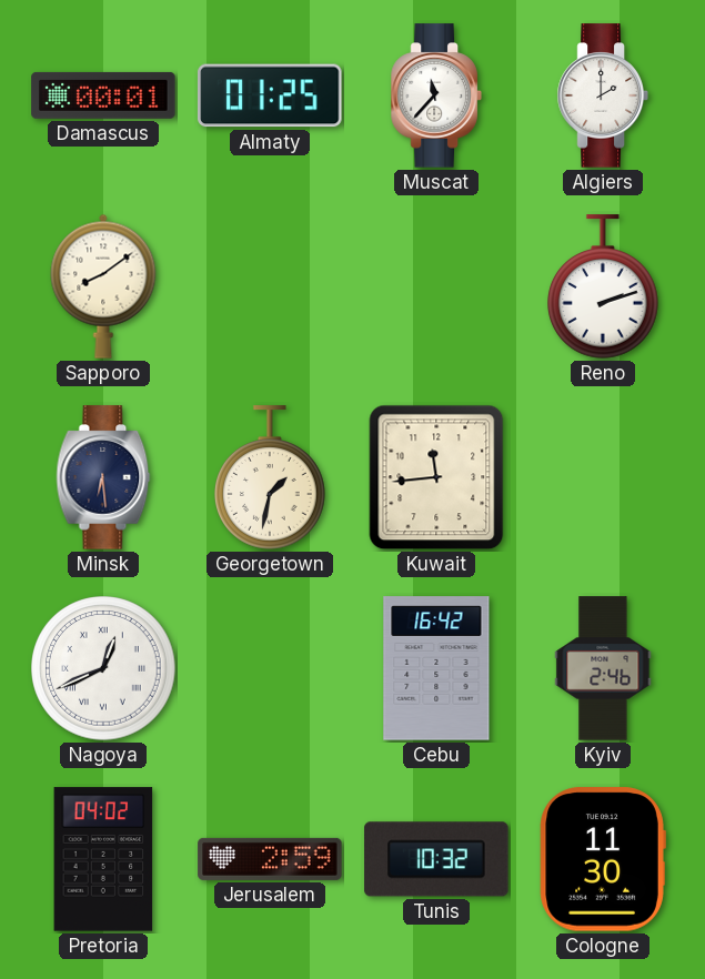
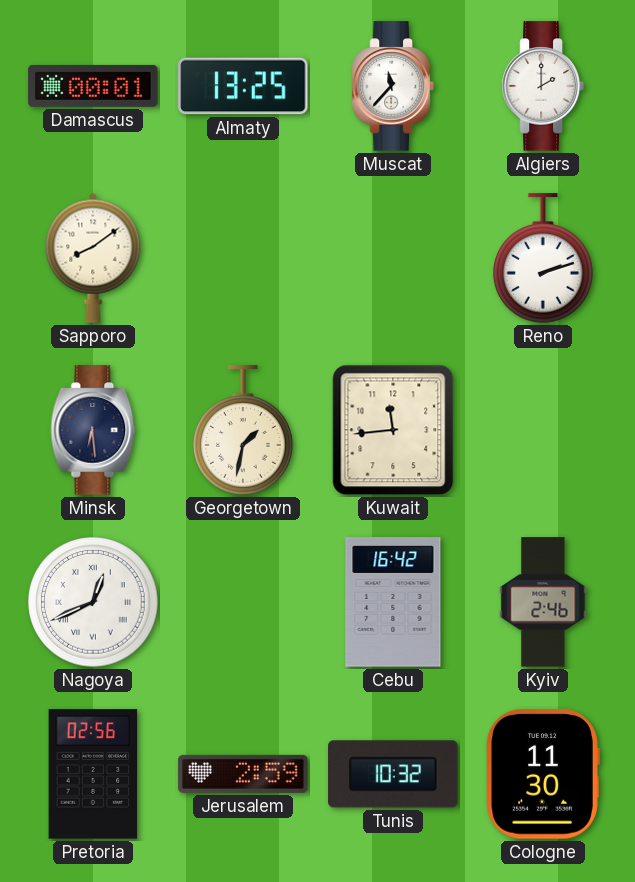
Almaty: 01:25 -> 13:25
Pretoria: 04:02 -> 02:56
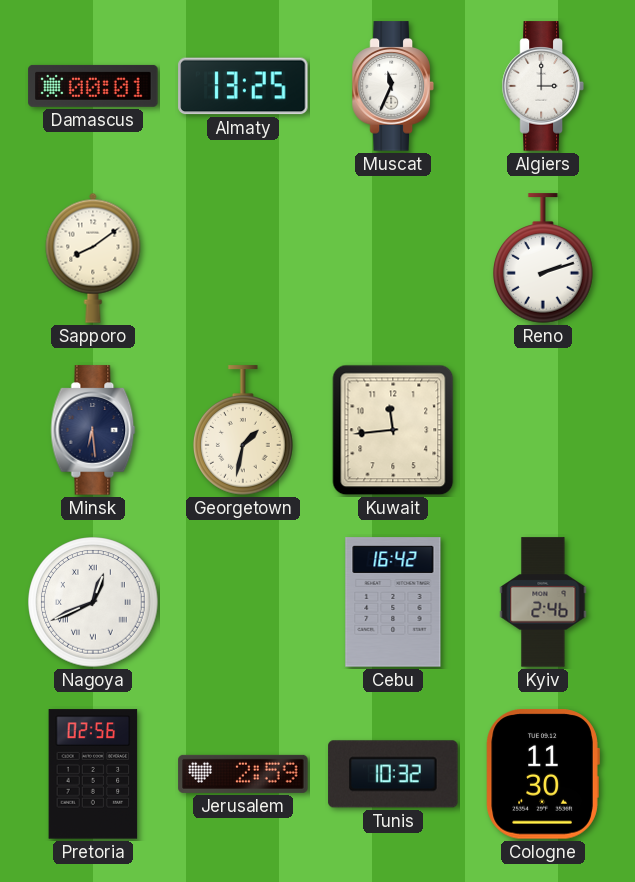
Muscat: 11:37 -> 11:34
Algiers: 2:00 -> 3:00
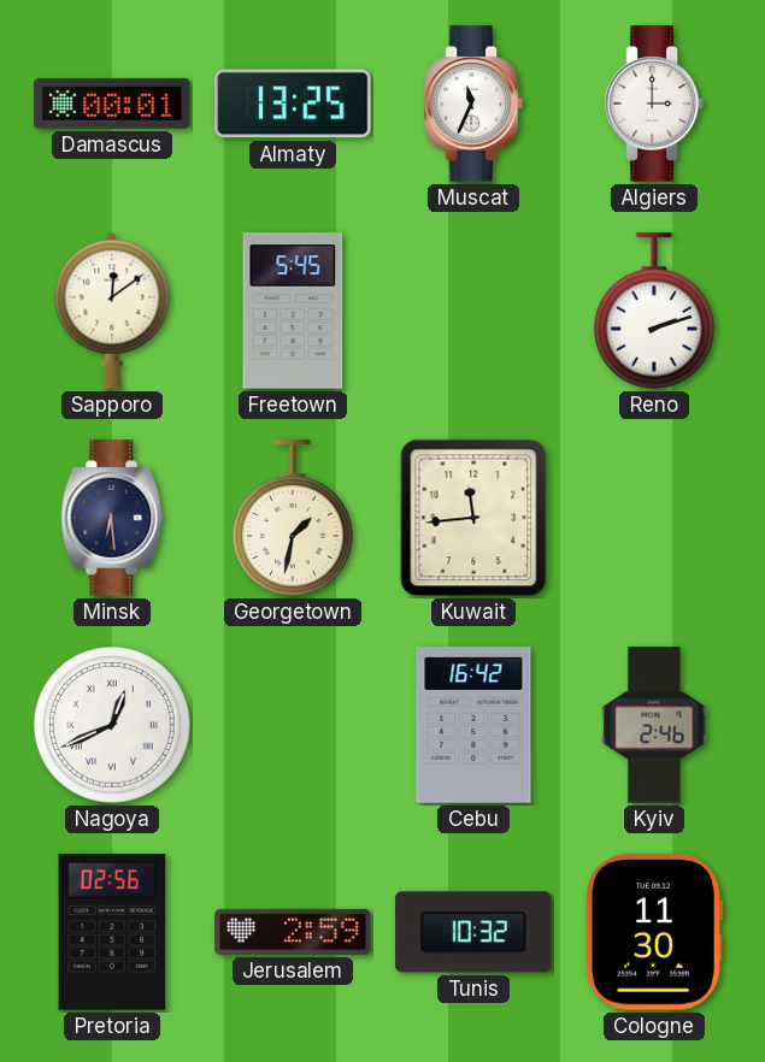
Sapporo: 8:09 -> 12:09
Freetown: none -> 5:45
